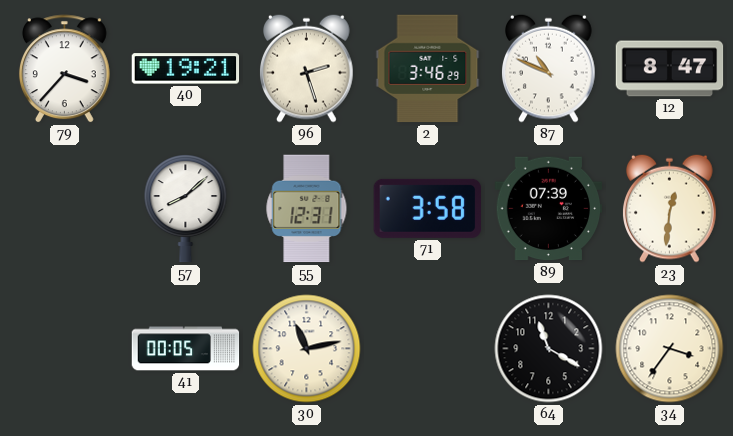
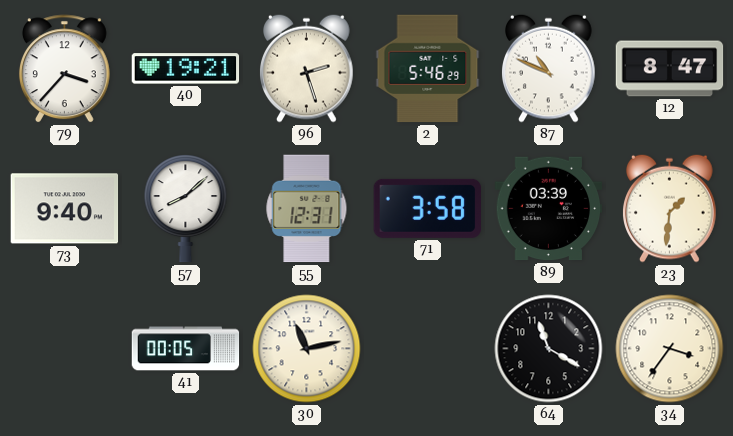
2: 3:46 -> 5:46
73: none -> 9:40
89: 07:39 -> 03:39
23: 12:31 -> 1:31
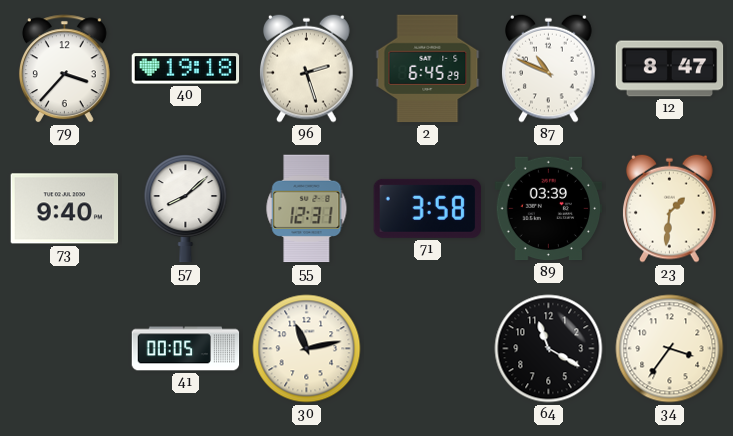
40: 19:21 -> 19:18
2: 5:46 -> 6:45
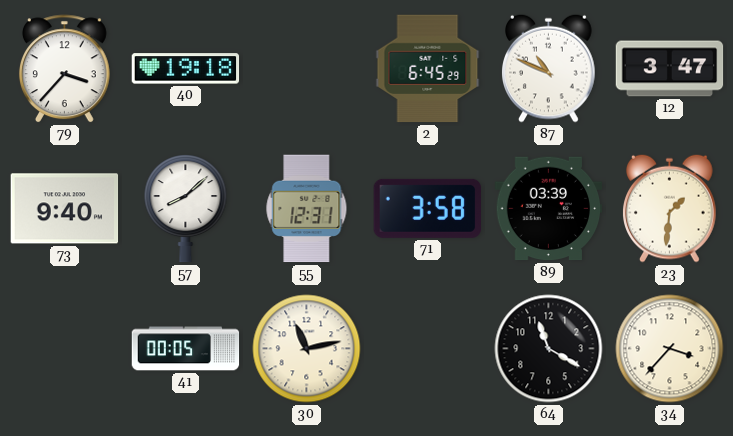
96: 2:27 -> none
12: 8:47 -> 3:47
34: 3:36 -> 3:37
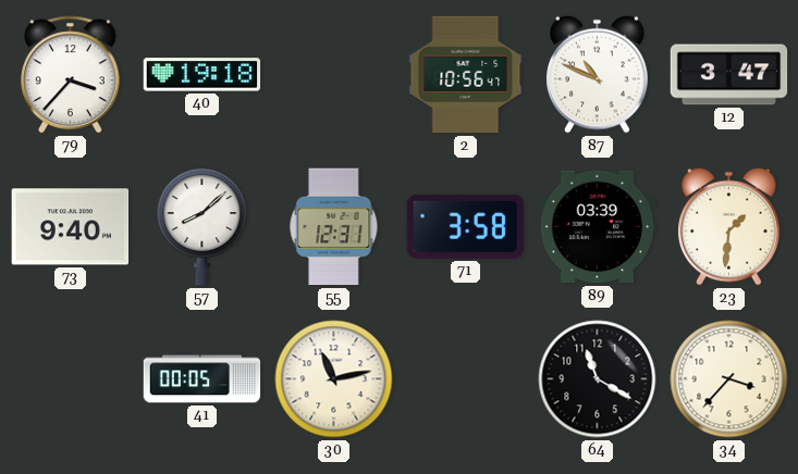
2: 6:45 -> 10:56
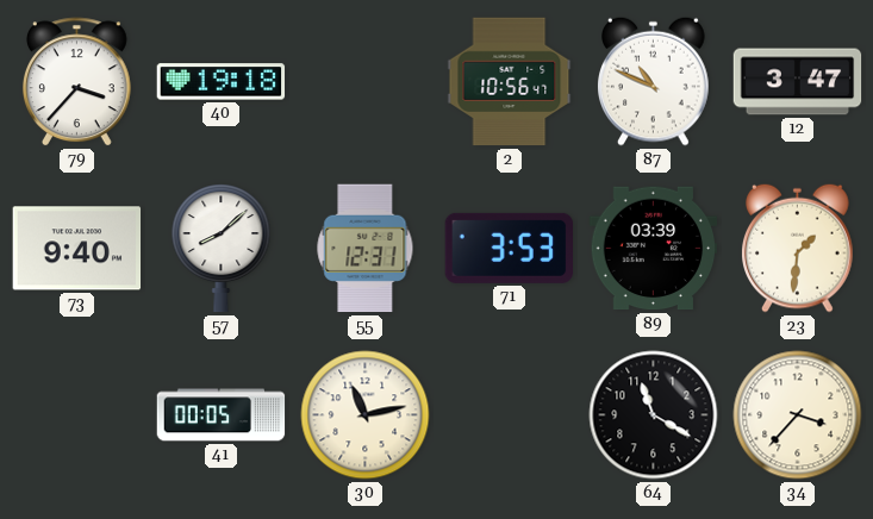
71: 3:58 -> 3:53
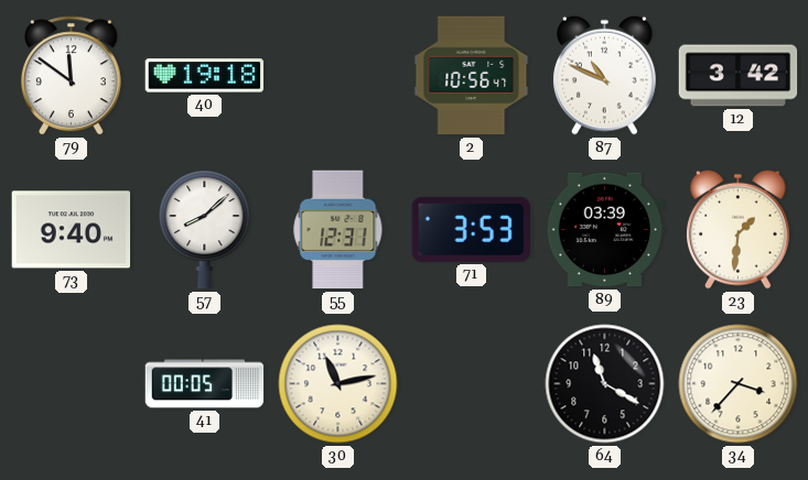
79: 3:37 -> 11:51
12: 3:47 -> 3:42
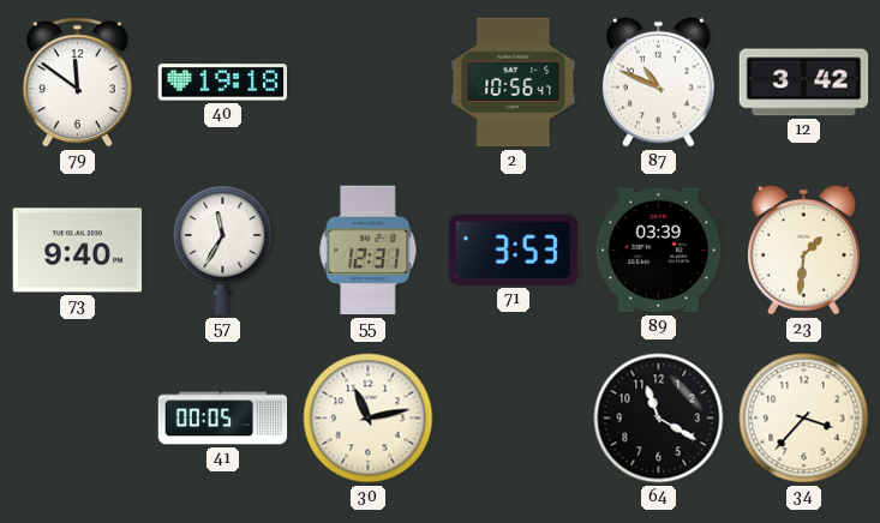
57: 8:08 -> 11:35
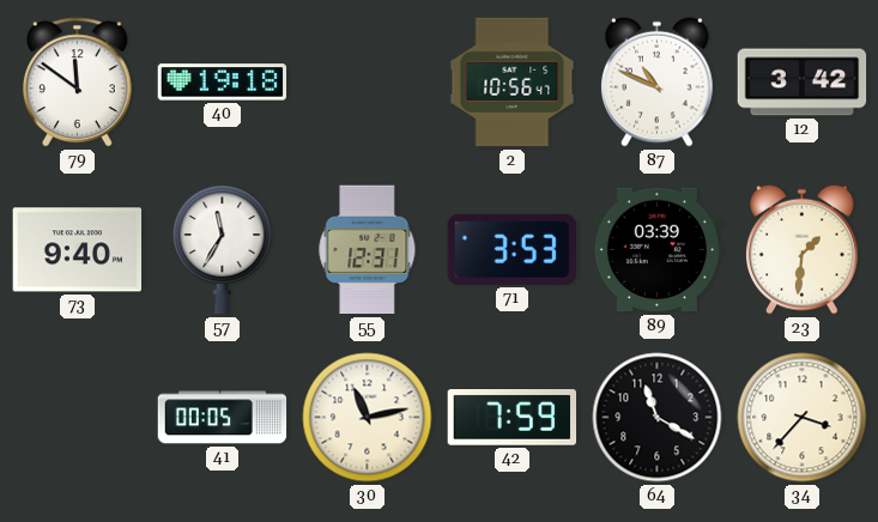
42: none -> 7:59
